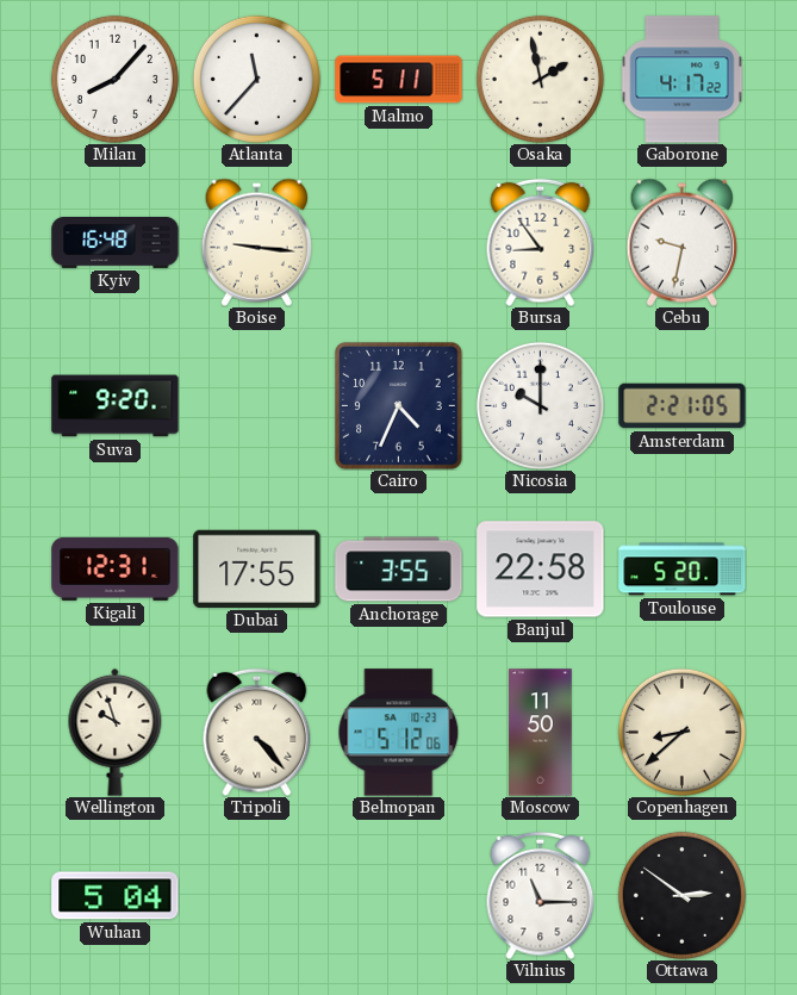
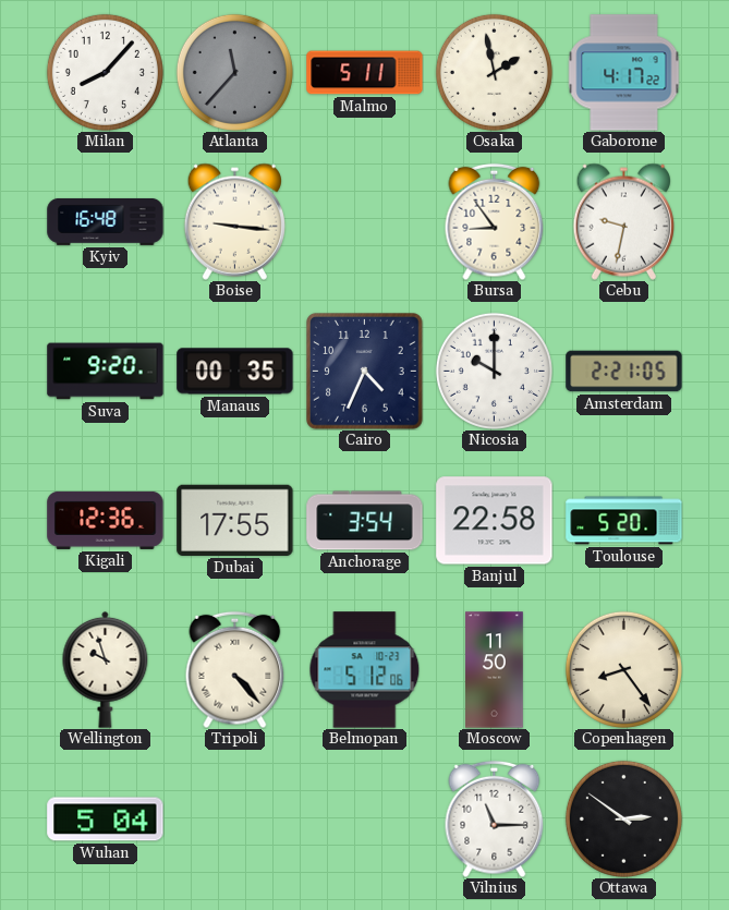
Atlanta dial: white -> grey
Manaus: none -> 00:35
Kigali: 12:31 -> 12:36
Anchorage: 3:55 -> 3:54
Copenhagen: 8:38 -> 8:24
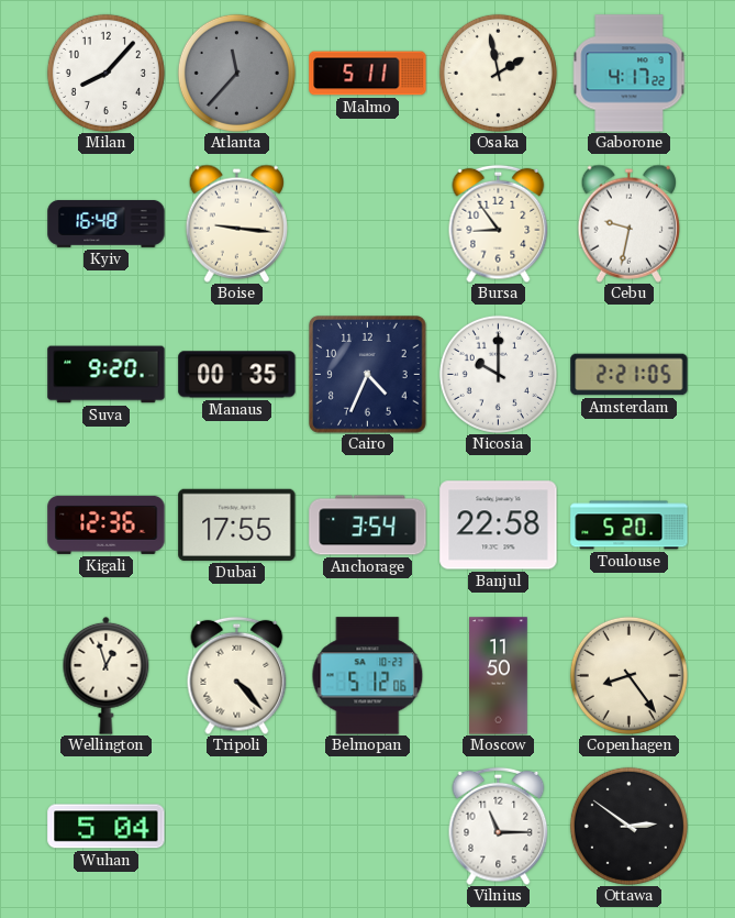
Wellington: 9:57 -> 12:57
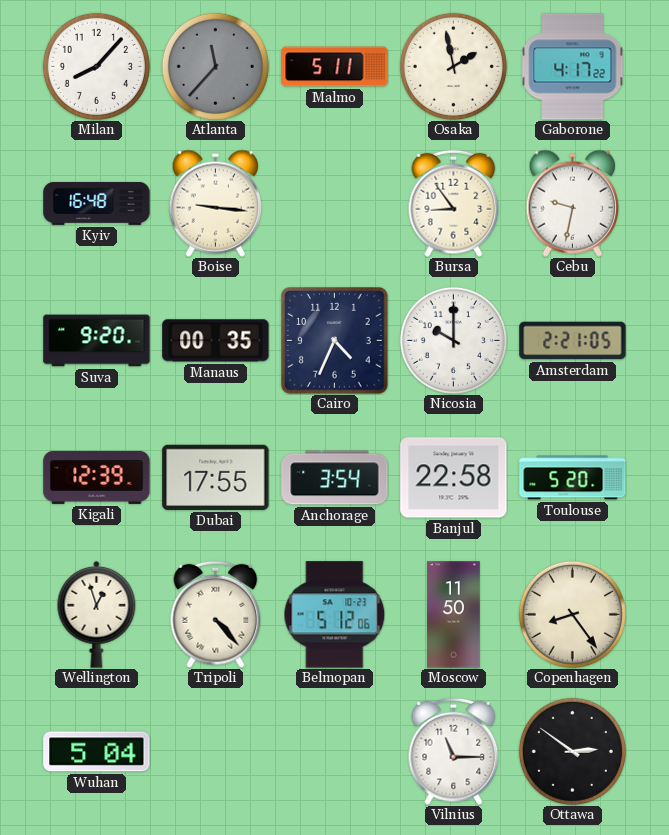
Kigali: 12:36 -> 12:39
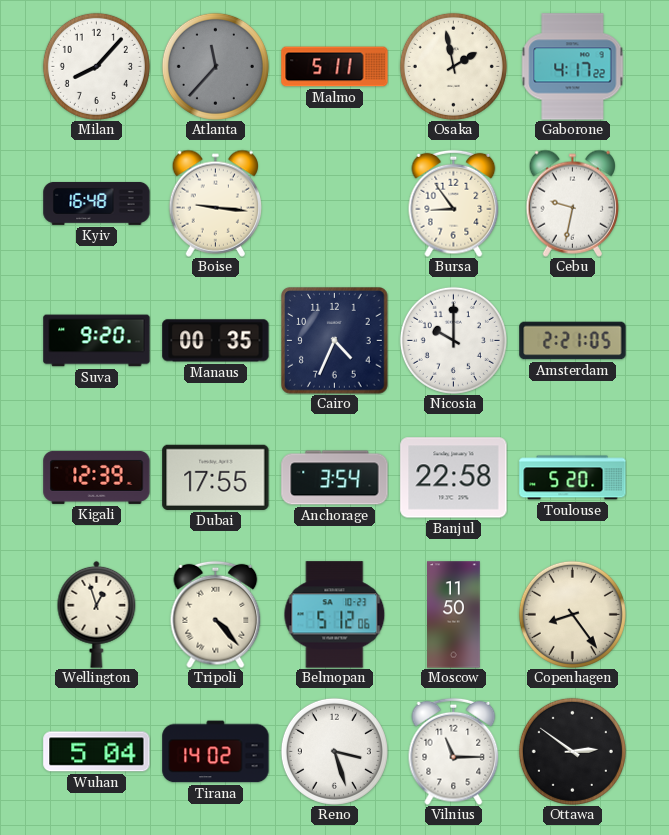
Tirana: none -> 14:02
Reno: none -> 3:27
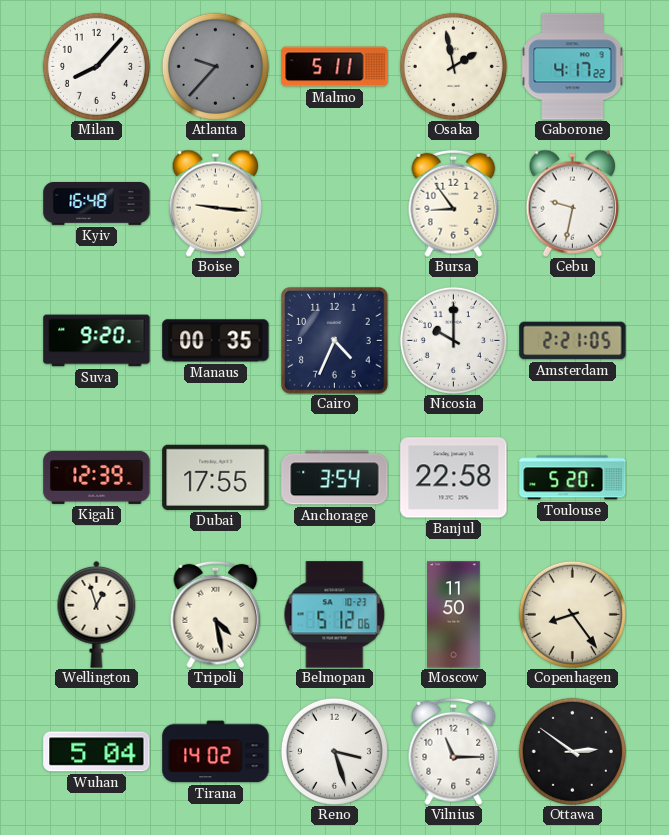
Atlanta: 11:37 -> 9:37
Tripoli: 4:23 -> 4:28
